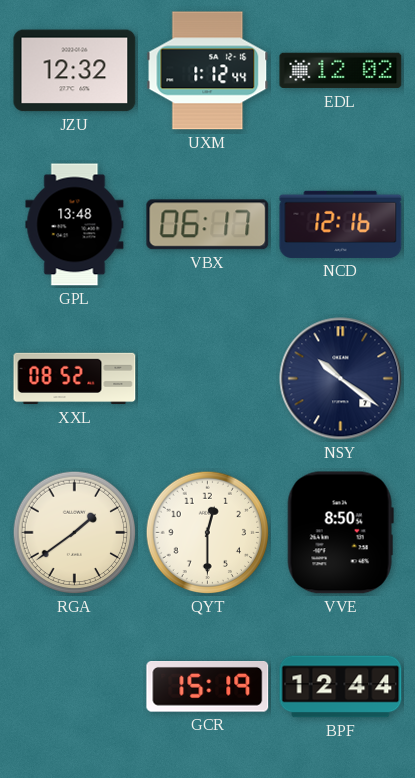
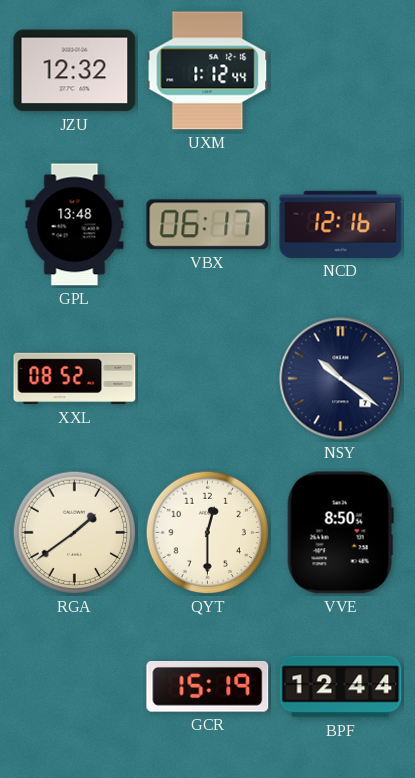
EDL: 12:02 -> none
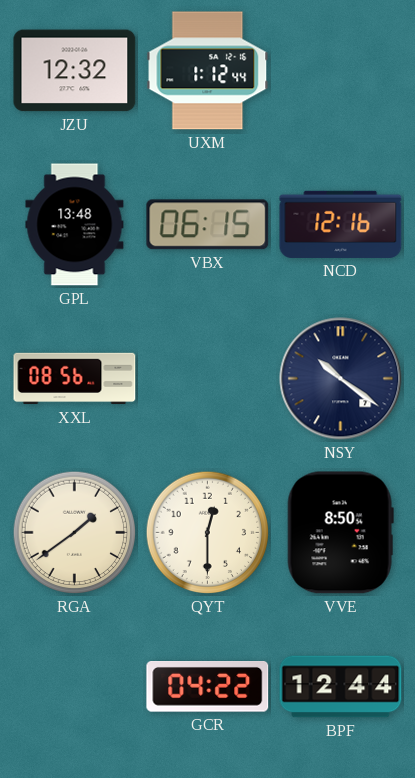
VBX: 06:17 -> 06:15
XXL: 08:52 -> 08:56
GCR: 15:19 -> 04:22
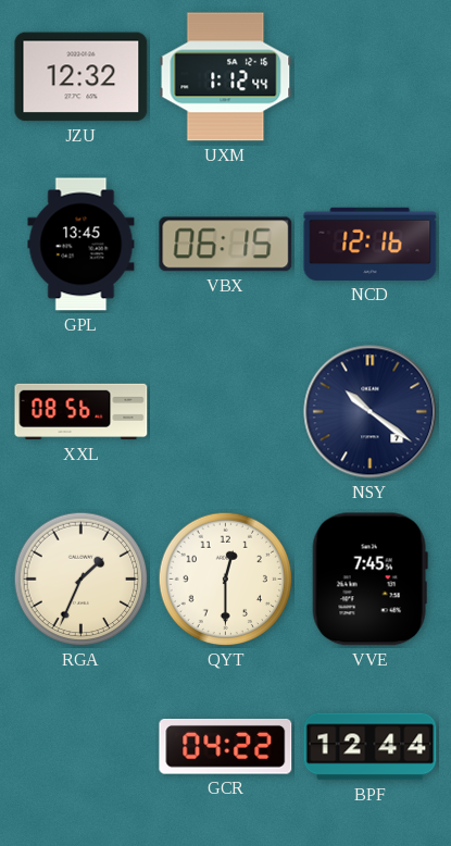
GPL: 13:48 -> 13:45
RGA: 1:39 -> 1:34
VVE: 8:50 -> 7:45
